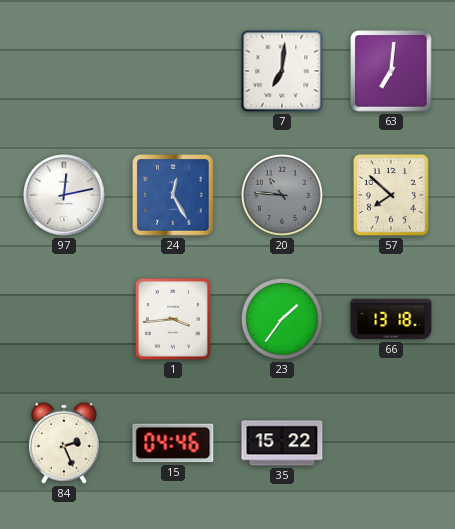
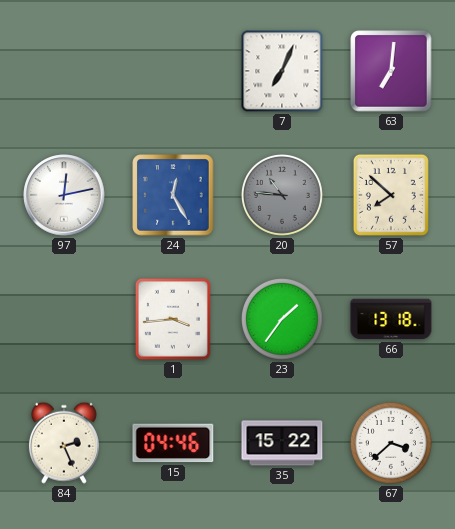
7: 7:01 -> 7:04
67: none -> 3:38
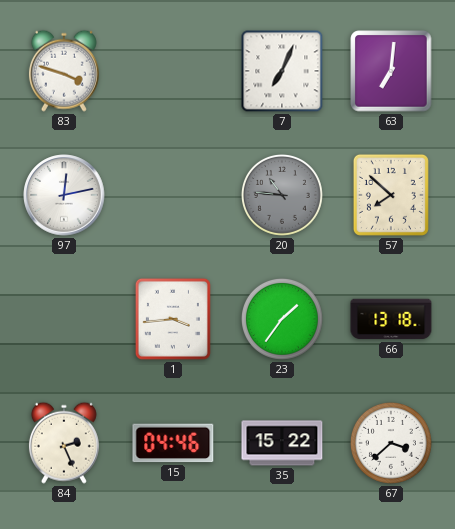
83: none -> 3:48
24: 12:25 -> none
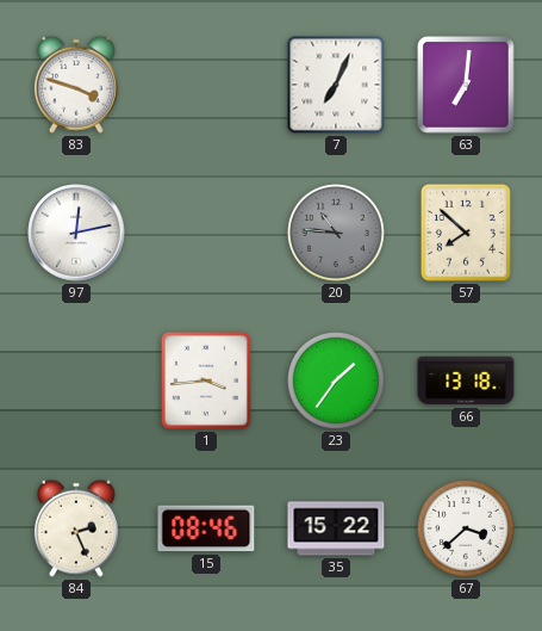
15: 04:46 -> 08:46
